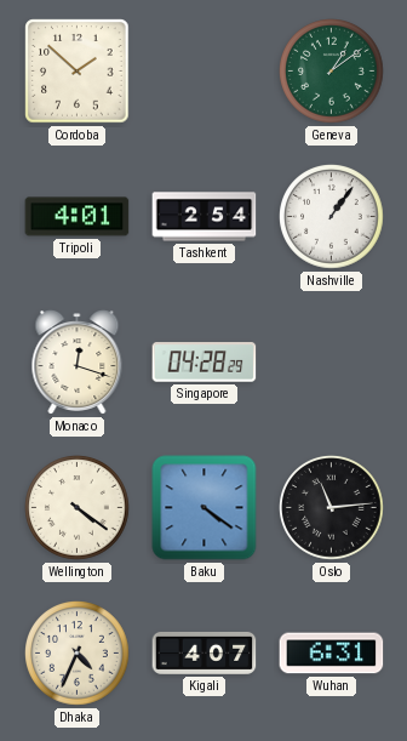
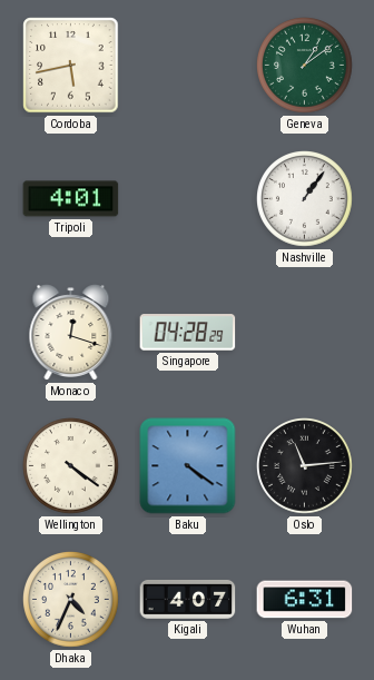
Cordoba: 1:52 -> 5:43
Tashkent: 2:54 -> none
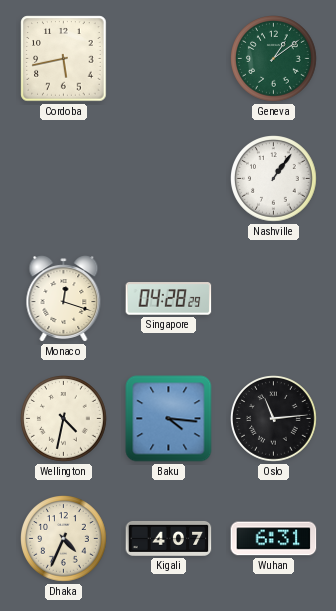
Tripoli: 4:01 -> none
Wellington: 4:21 -> 4:32
Baku: 4:21 -> 4:16
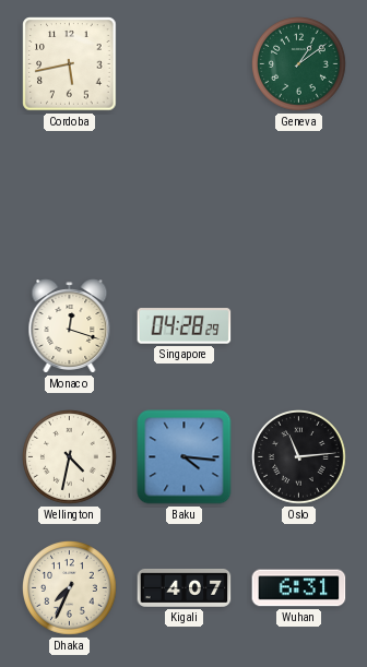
Nashville: 1:06 -> none
Dhaka: 4:34 -> 7:34
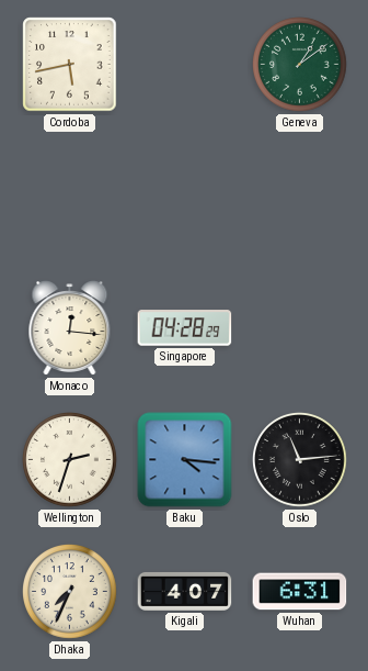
Monaco: 12:18 -> 12:16
Wellington: 4:32 -> 2:33
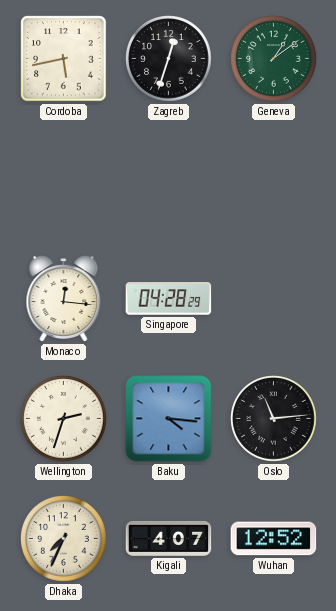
Zagreb: none -> 12:33
Wuhan: 6:31 -> 12:52
